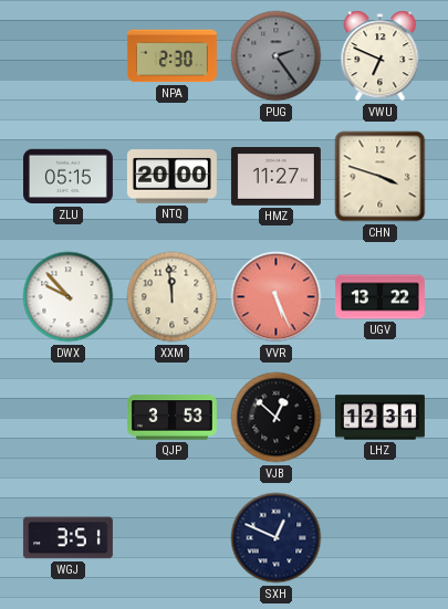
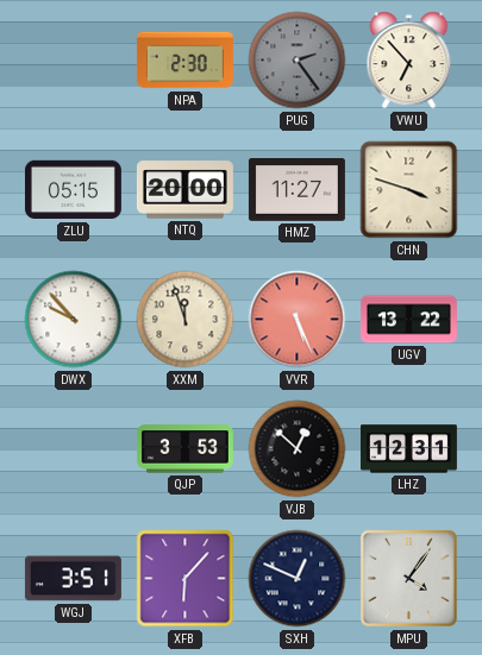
VWU: 6:49 -> 6:53
XXM: 11:59 -> 11:57
XFB: none -> 6:07
MPU: none -> 4:06
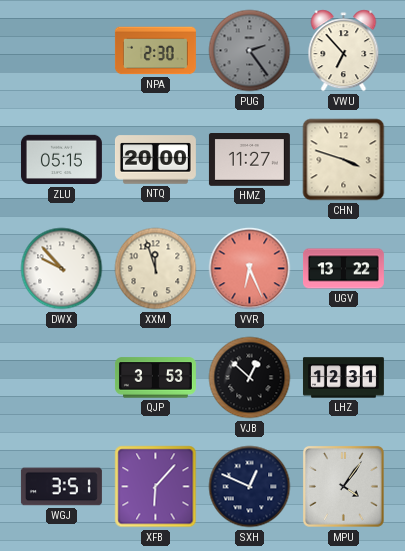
VVR: 5:26 -> 6:26
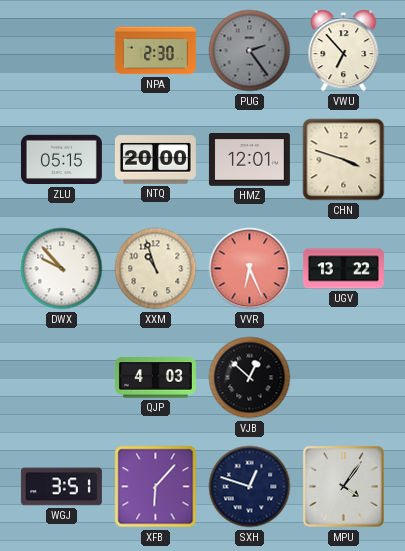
HMZ: 11:27 -> 12:01
XXM: 11:57 -> 10:57
QJP: 3:53 -> 4:03
LHZ: 12:31 -> none
SXH: 12:49 -> 12:48
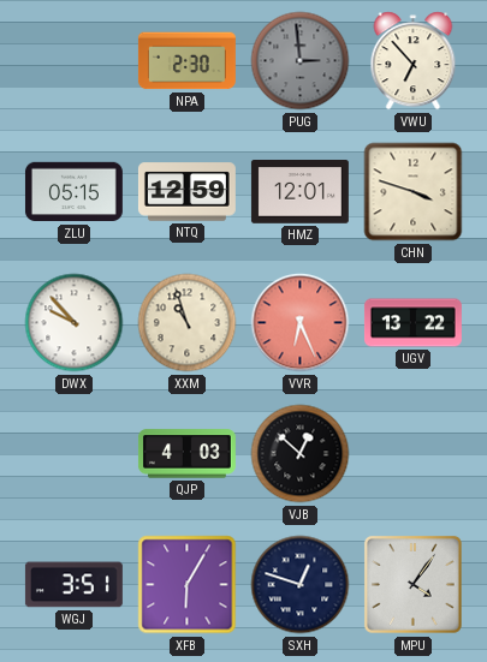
PUG: 2:24 -> 2:59
NTQ: 20:00 -> 12:59
XFB: 6:07 -> 6:05
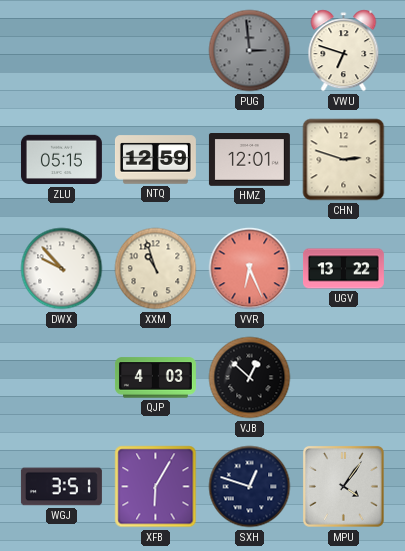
NPA: 2:30 -> none
VWU: 6:53 -> 6:48
CHN: 3:48 -> 2:48
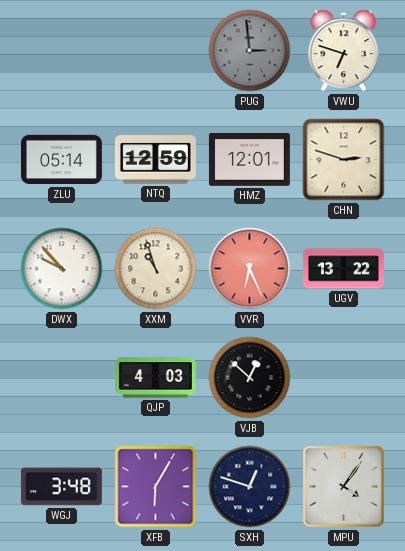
ZLU: 05:15 -> 05:14
WGJ: 3:51 -> 3:48
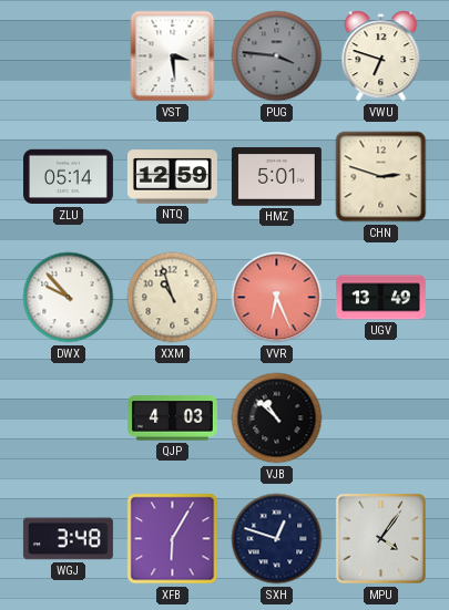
VST: none -> 3:29
PUG: 2:59 -> 3:46
HMZ: 12:01 -> 5:01
UGV: 13:22 -> 13:49
VJB: 12:52 -> 10:52
